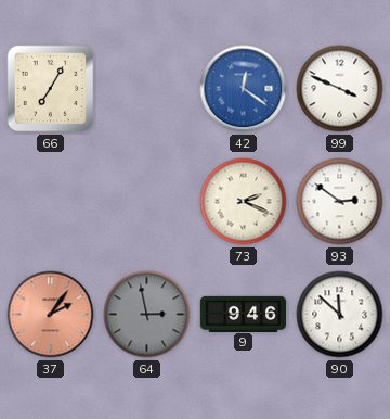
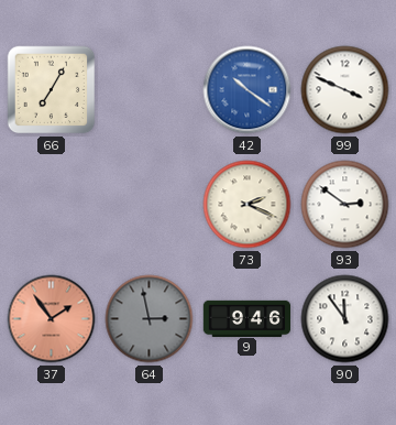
42: 12:21 -> 10:21
37: 2:06 -> 1:54
90: 11:52 -> 11:54
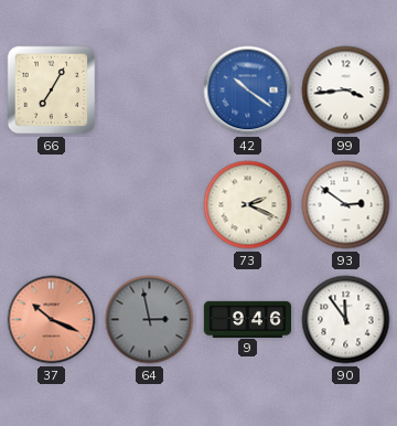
99: 3:49 -> 3:44
37: 1:54 -> 10:19
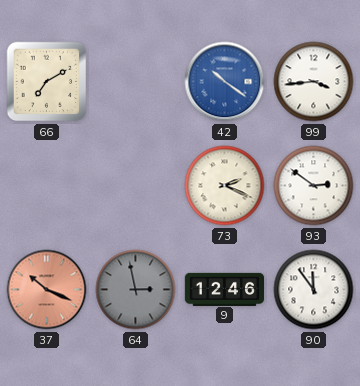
66: 7:05 -> 7:10
9: 9:46 -> 12:46
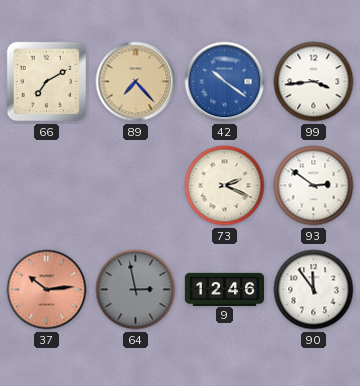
89: none -> 7:23
37: 10:19 -> 10:14
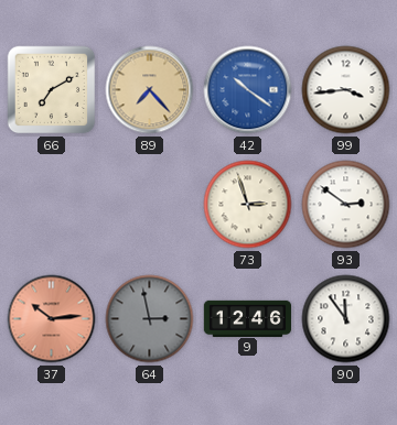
73: 2:19 -> 2:57
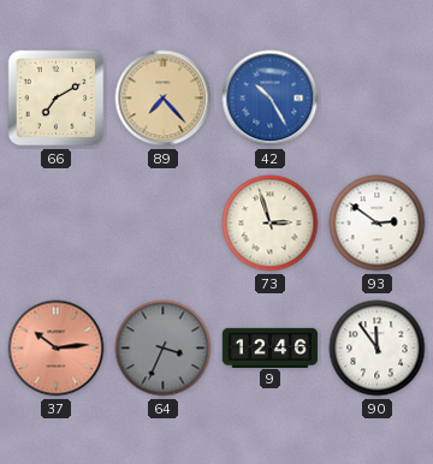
42: 10:21 -> 10:25
99: 3:44 -> none
64: 2:58 -> 3:34
